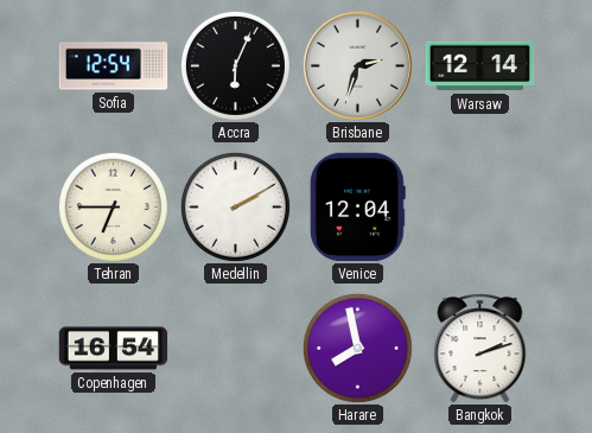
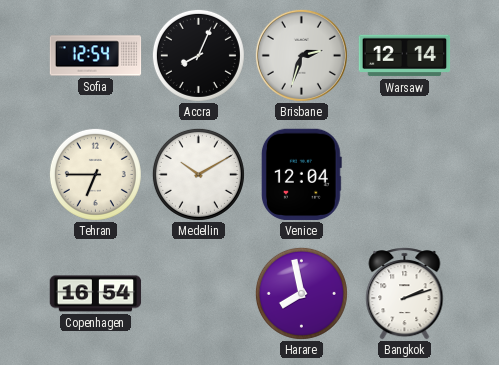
Accra: 6:04 -> 8:04
Medellin: 2:10 -> 10:10
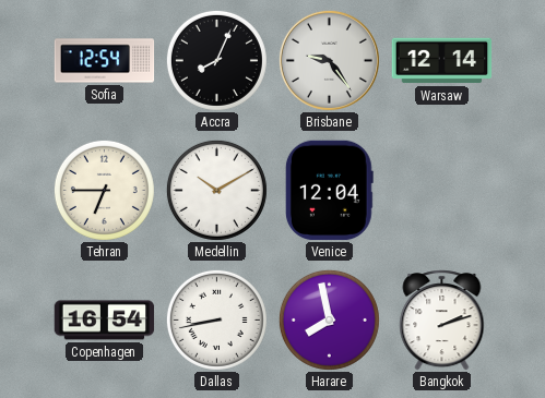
Brisbane: 2:33 -> 9:24
Dallas: none -> 8:43
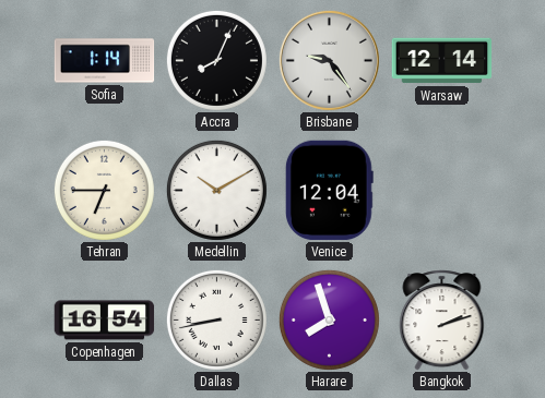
Sofia: 12:54 -> 1:14
Harare: 7:58 -> 7:57
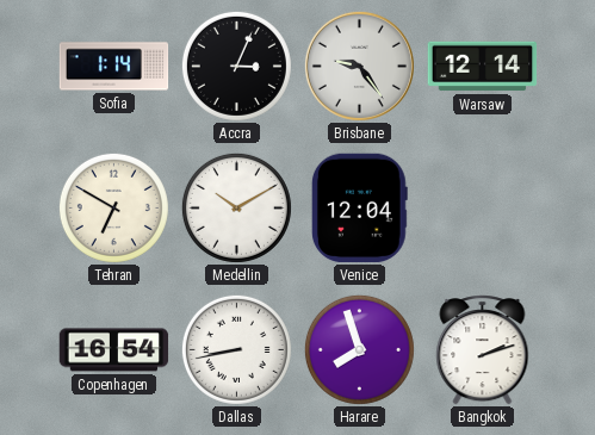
Accra: 8:04 -> 3:04
Tehran: 6:45 -> 6:50
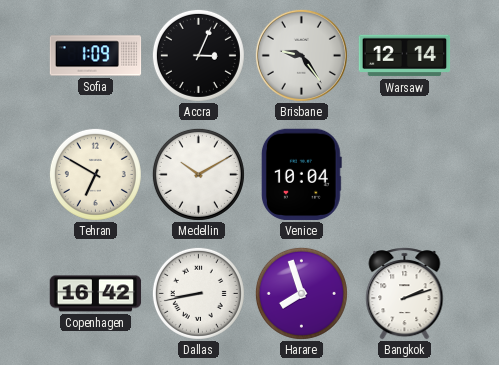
Sofia: 1:14 -> 1:09
Venice: 12:04 -> 10:04
Copenhagen: 16:54 -> 16:42
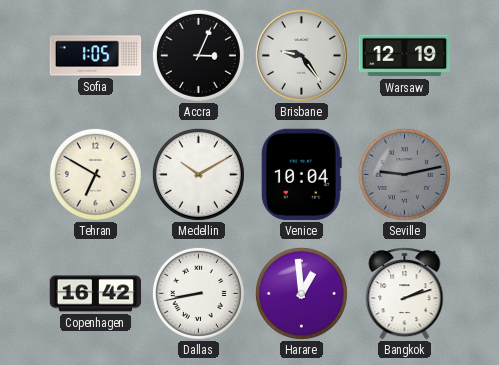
Sofia: 1:09 -> 1:05
Warsaw: 12:14 -> 12:19
Seville: none -> 9:13
Harare: 7:57 -> 12:59
